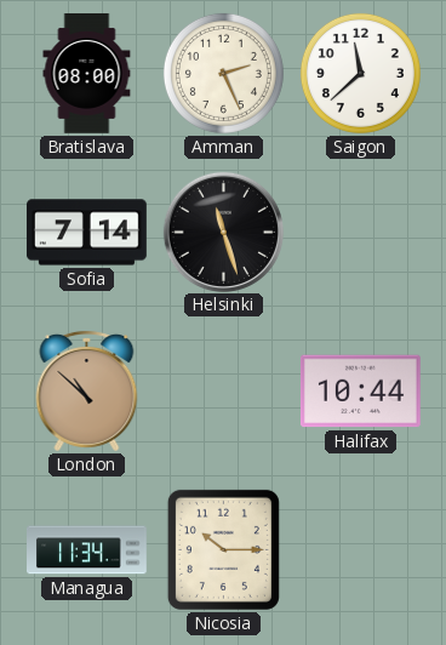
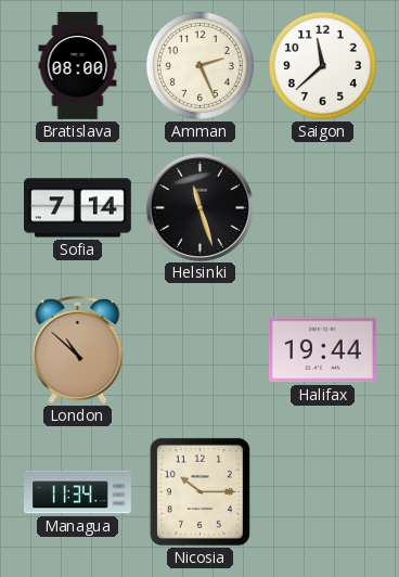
Halifax: 10:44 -> 19:44
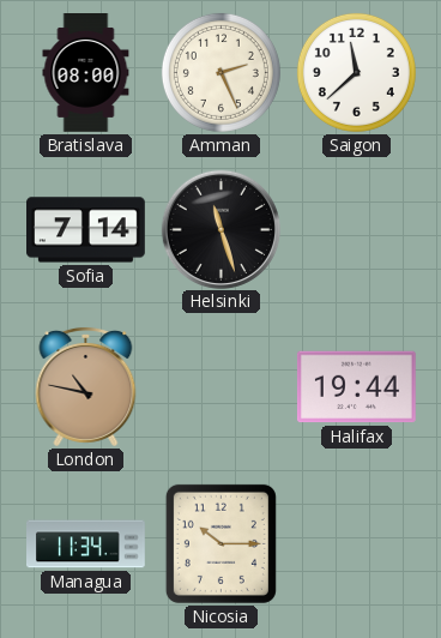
London: 10:52 -> 10:47
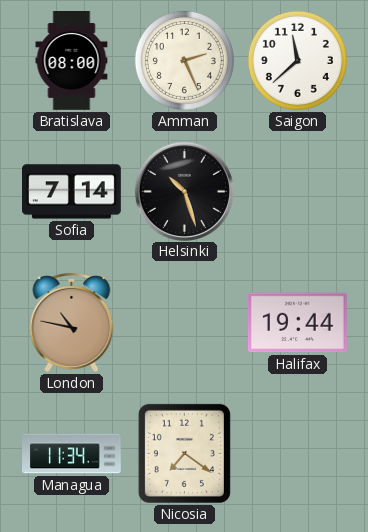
Helsinki: 11:27 -> 10:27
Nicosia: 10:15 -> 7:21
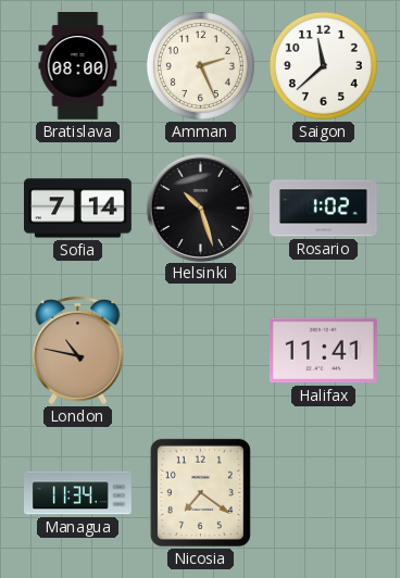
Rosario: none -> 1:02
Halifax: 19:44 -> 11:41
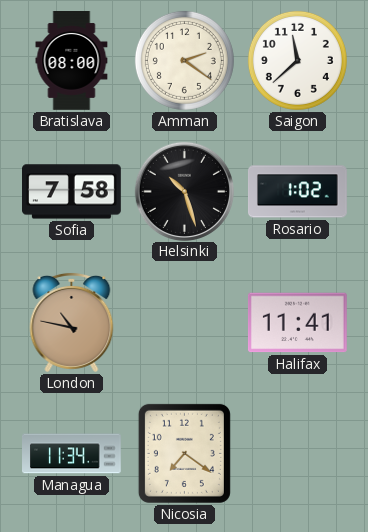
Amman: 2:26 -> 2:21
Sofia: 7:14 -> 7:58
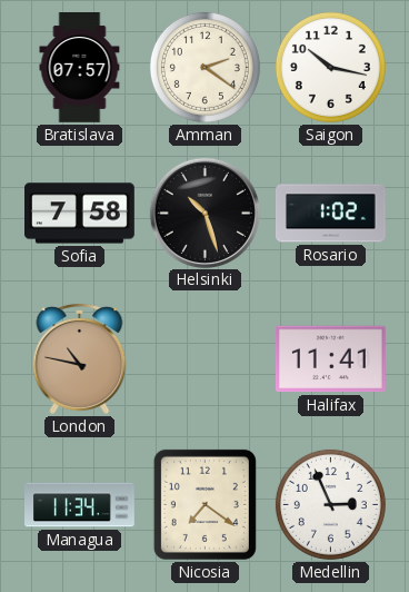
Bratislava: 08:00 -> 07:57
Saigon: 11:38 -> 10:17
Medellin: none -> 2:56
